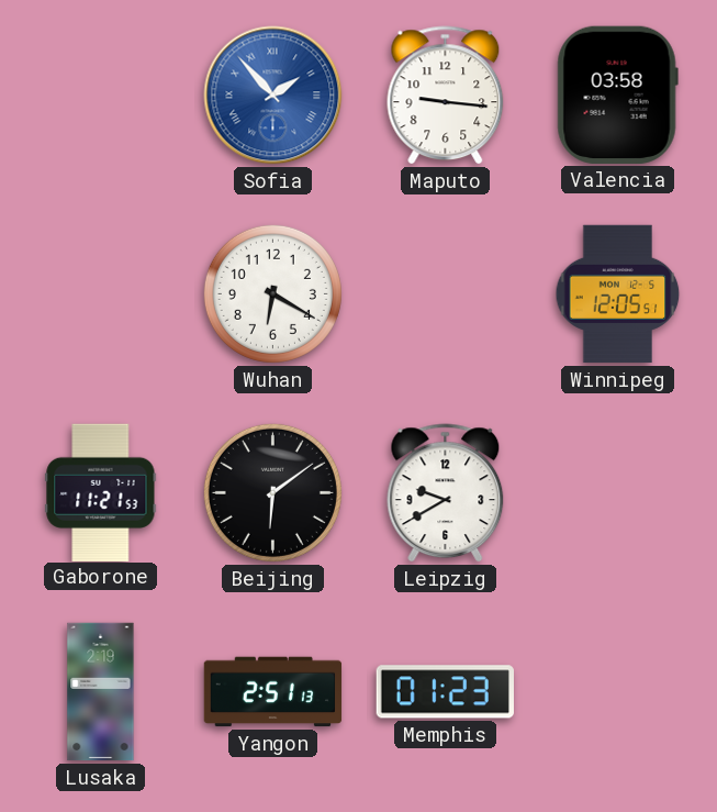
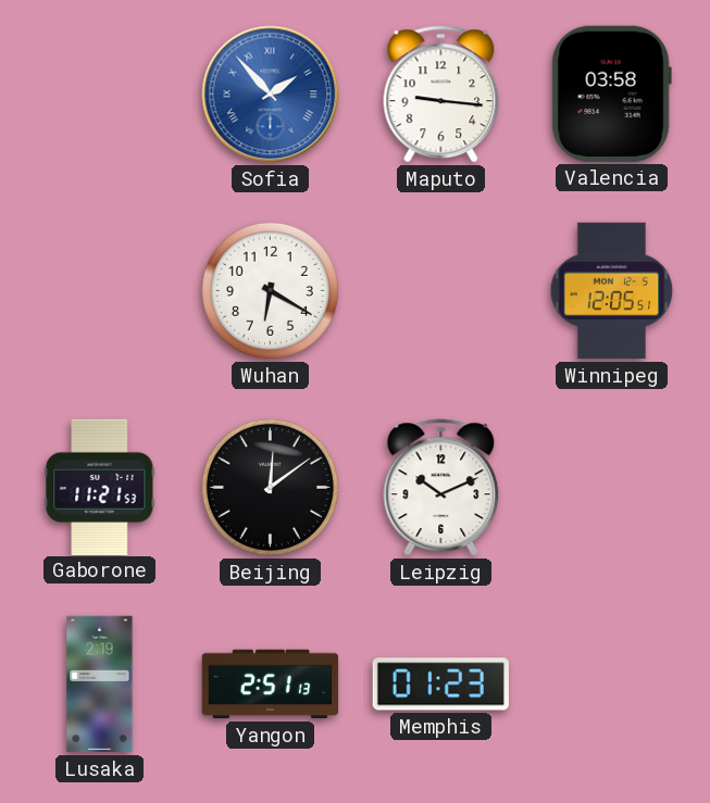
Beijing: 6:09 -> 12:09
Leipzig: 9:40 -> 10:11
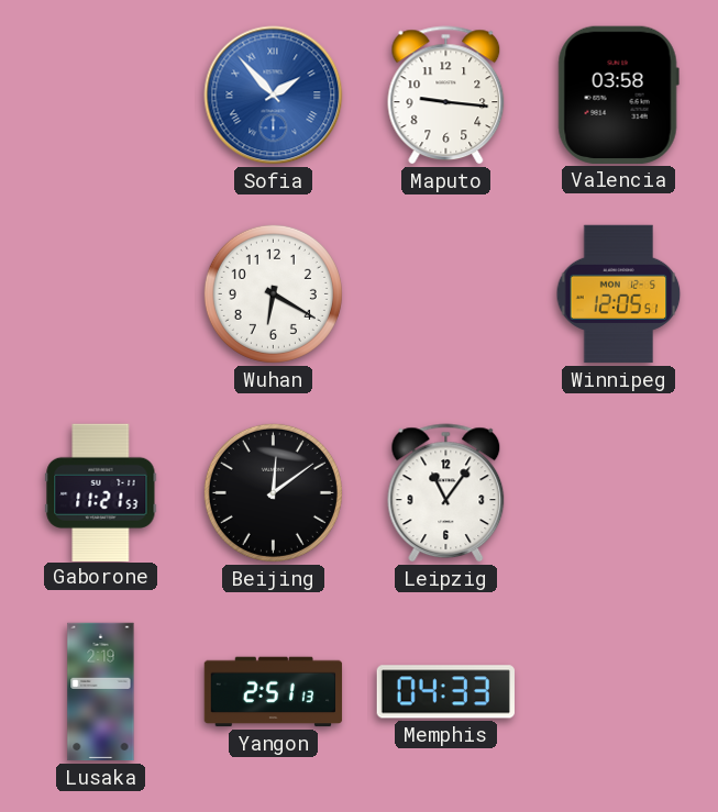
Leipzig: 10:11 -> 11:06
Memphis: 01:23 -> 04:33
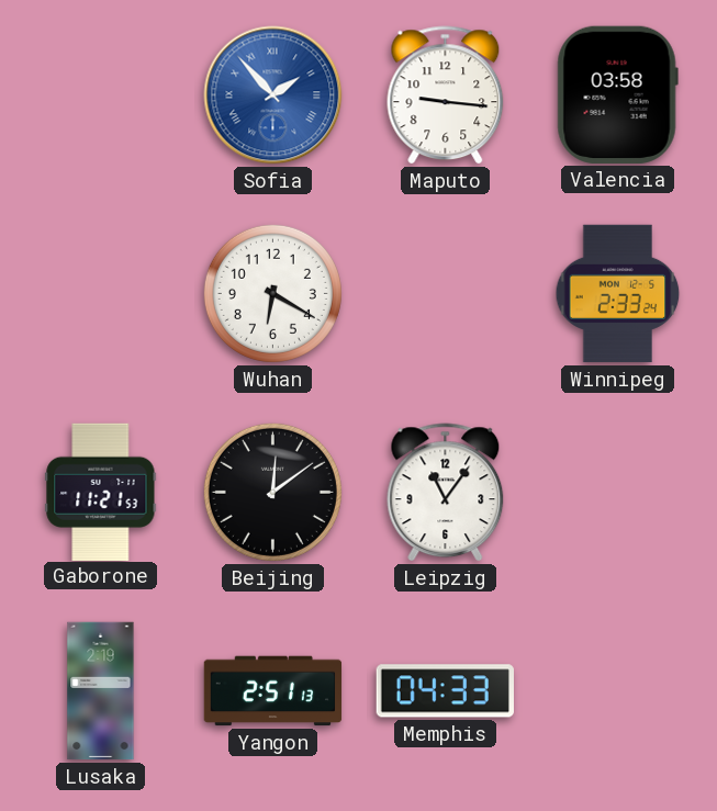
Winnipeg: 12:05 -> 2:33
